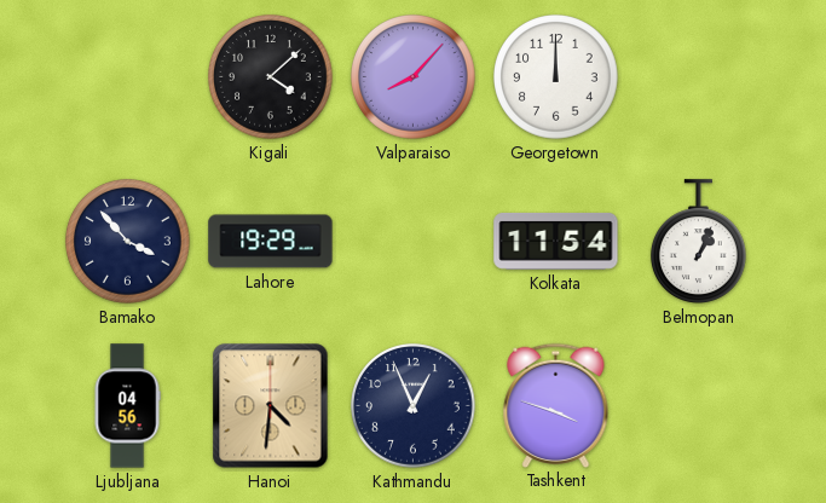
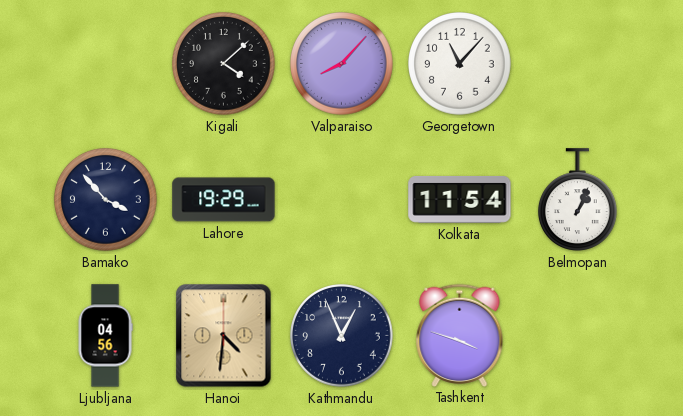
Georgetown: 12:00 -> 11:07
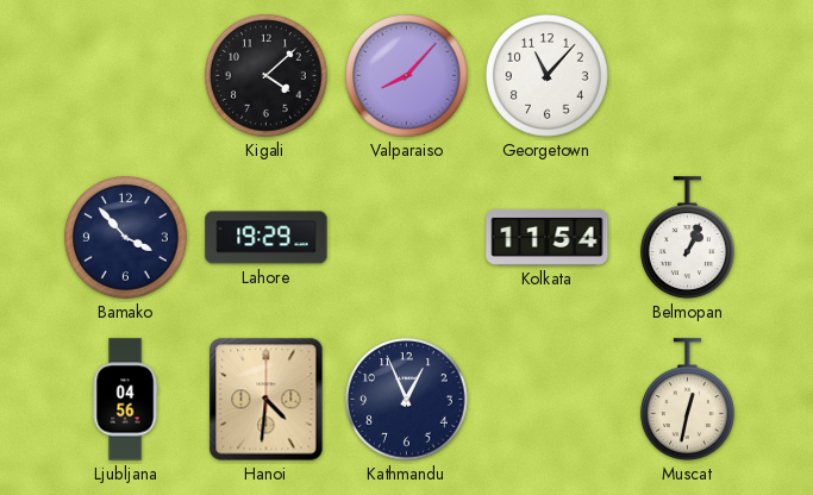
Tashkent: 3:48 -> none
Muscat: none -> 12:32
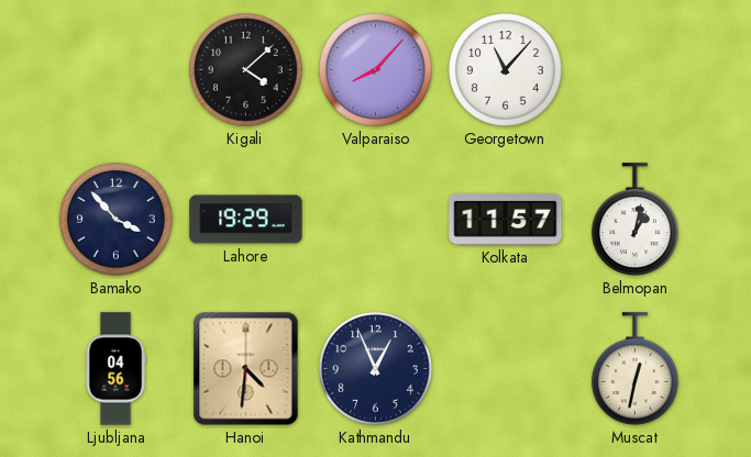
Kolkata: 11:54 -> 11:57
Belmopan: 1:04 -> 1:02
